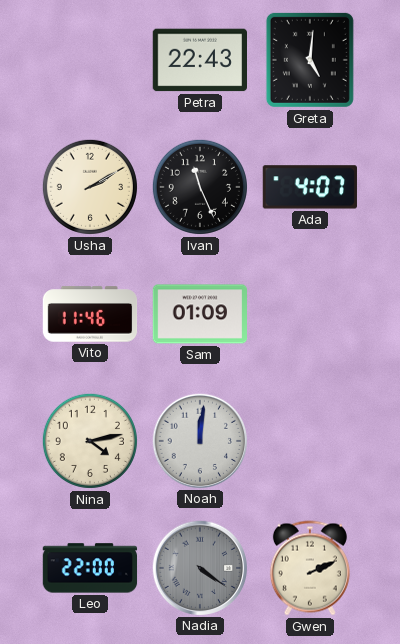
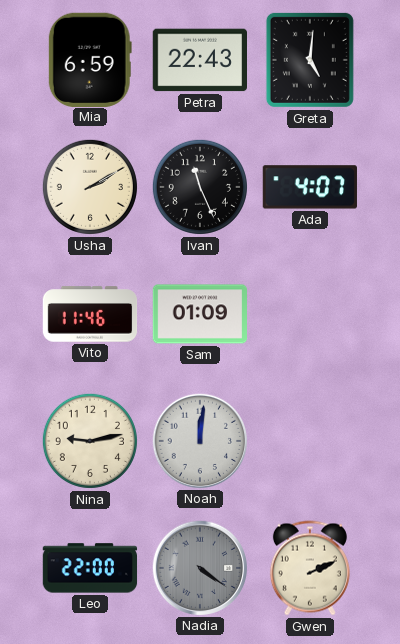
Mia: none -> 6:59
Nina: 4:13 -> 9:13
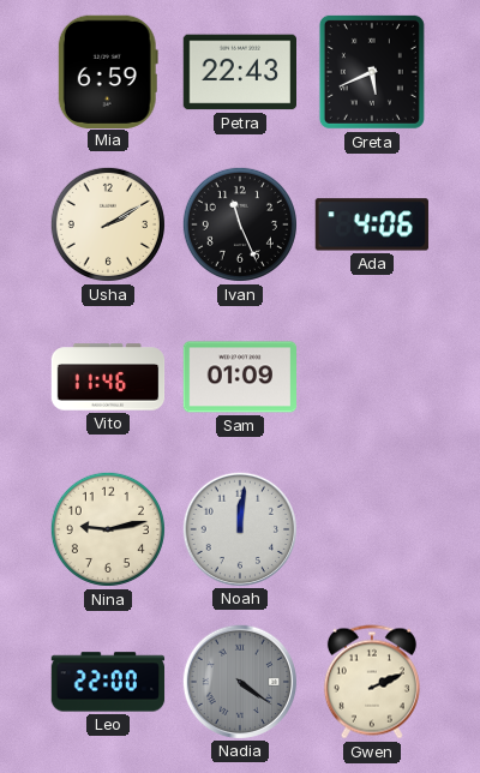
Greta: 5:01 -> 5:41
Ada: 4:07 -> 4:06
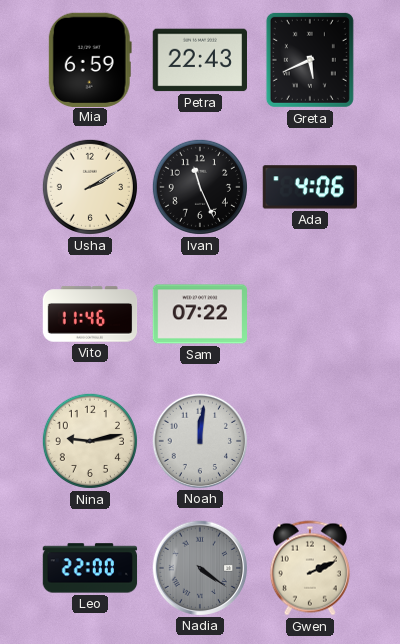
Sam: 01:09 -> 07:22
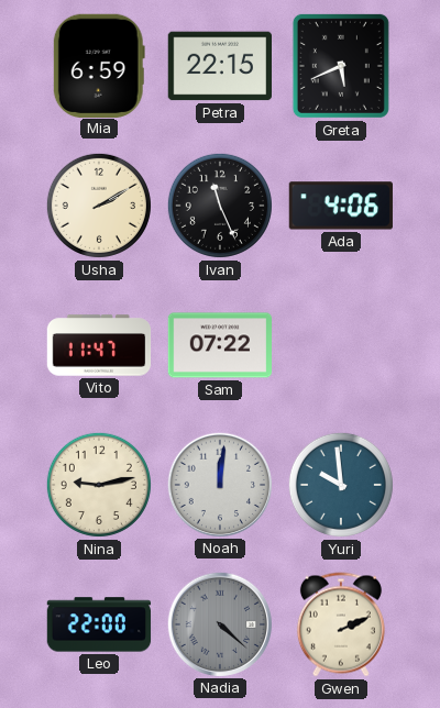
Petra: 22:43 -> 22:15
Vito: 11:46 -> 11:47
Yuri: none -> 9:59
Nadia: 4:21 -> 4:22
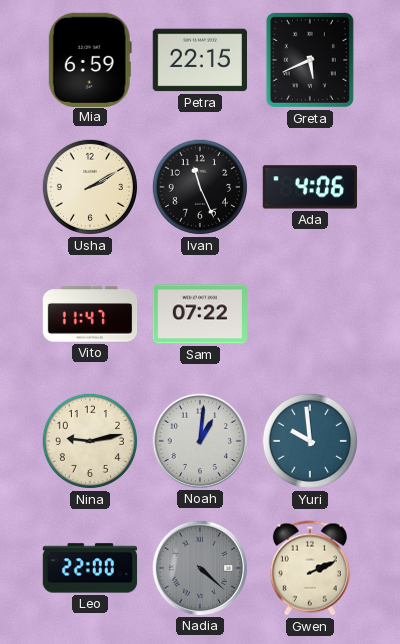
Noah: 12:01 -> 1:01
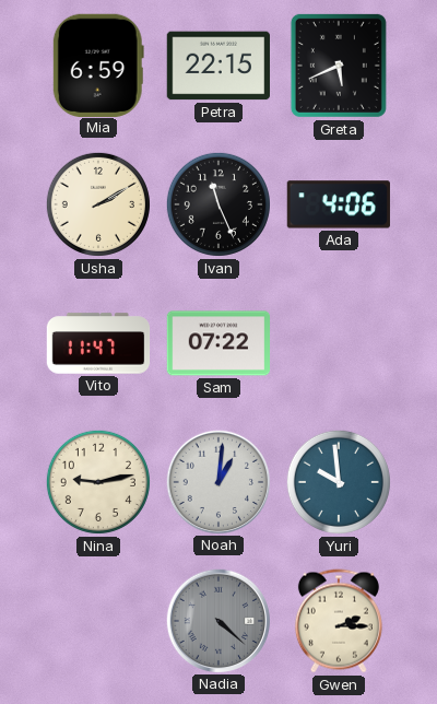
Leo: 22:00 -> none
Gwen: 2:11 -> 2:15
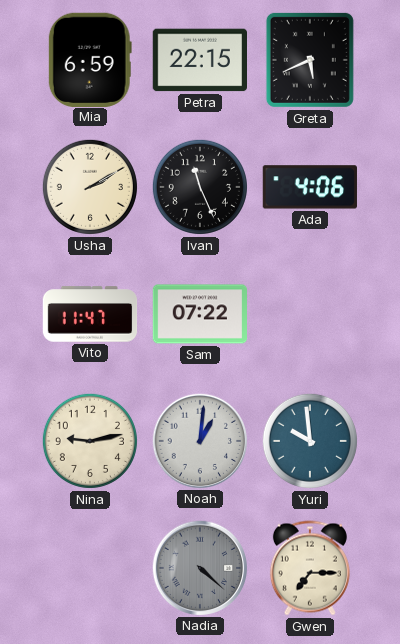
Gwen: 2:15 -> 7:15
